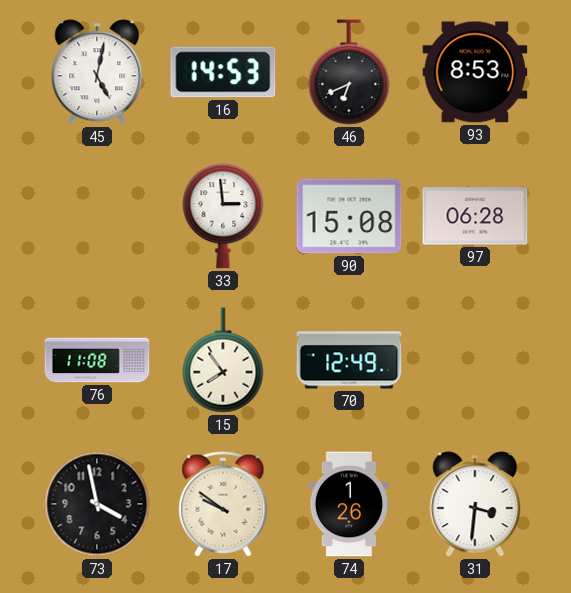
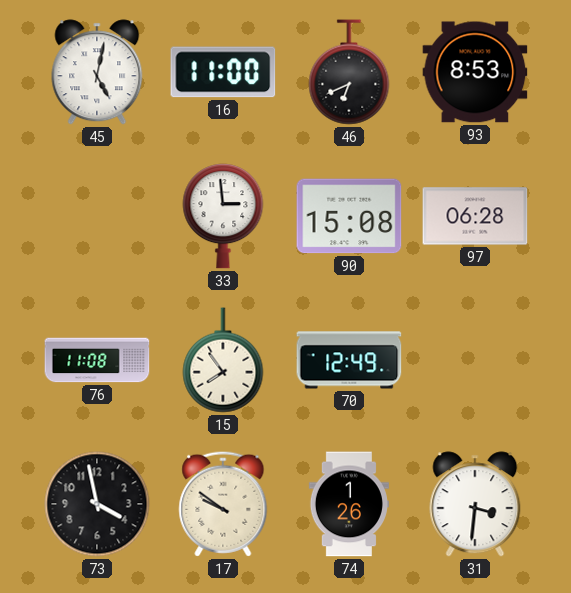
16: 14:53 -> 11:00
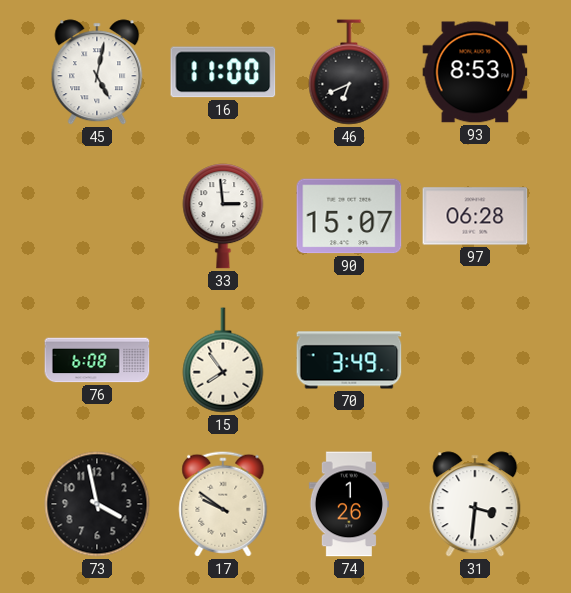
90: 15:08 -> 15:07
76: 11:08 -> 6:08
70: 12:49 -> 3:49
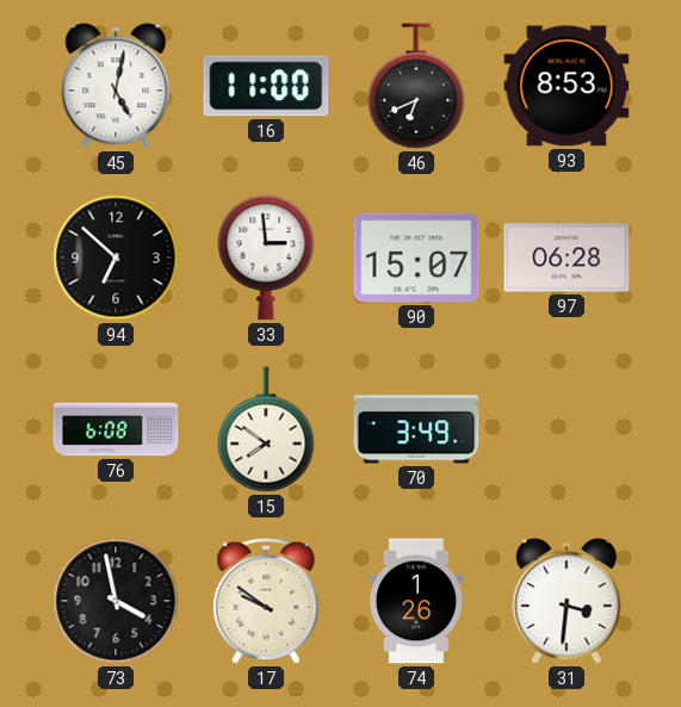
94: none -> 6:52
15: 7:54 -> 7:51
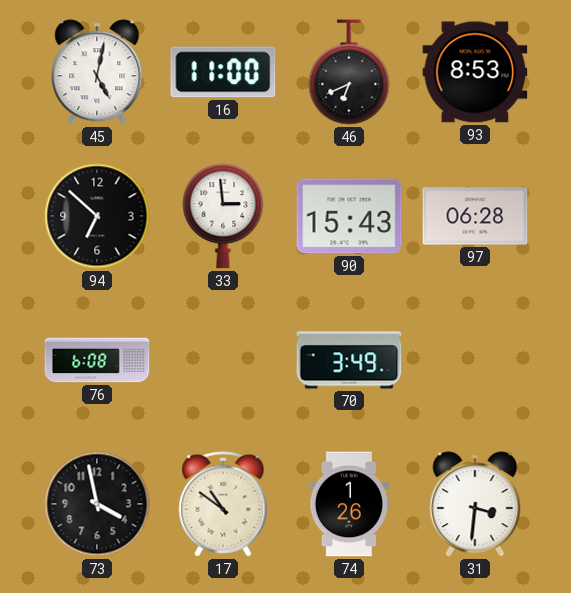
90: 15:07 -> 15:43
15: 7:51 -> none
17: 9:51 -> 10:51
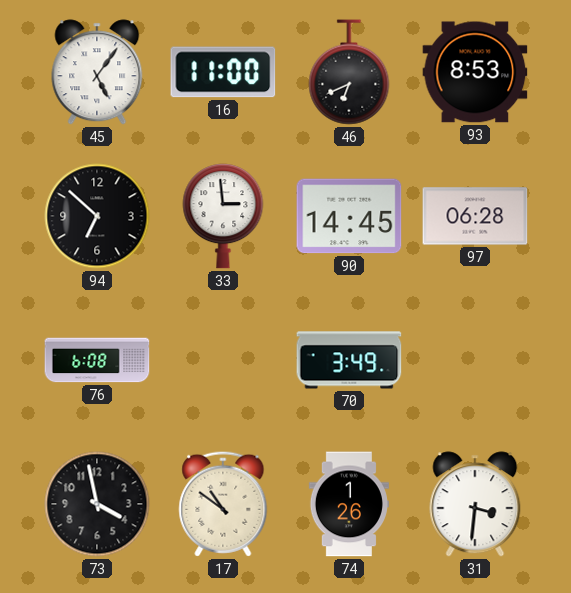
45: 5:02 -> 5:06
90: 15:43 -> 14:45
